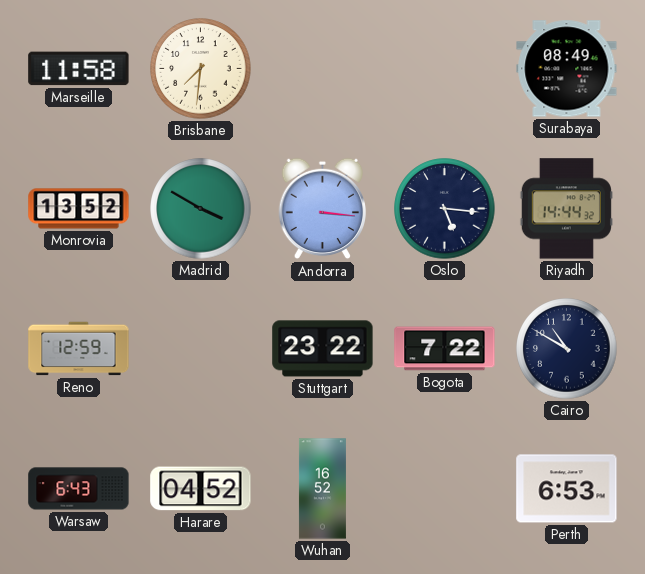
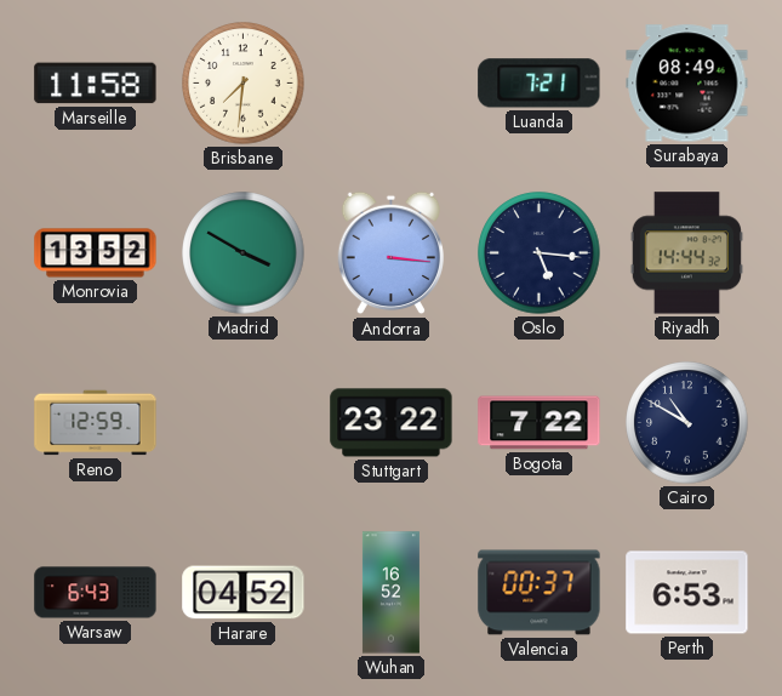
Luanda: none -> 7:21
Valencia: none -> 00:37
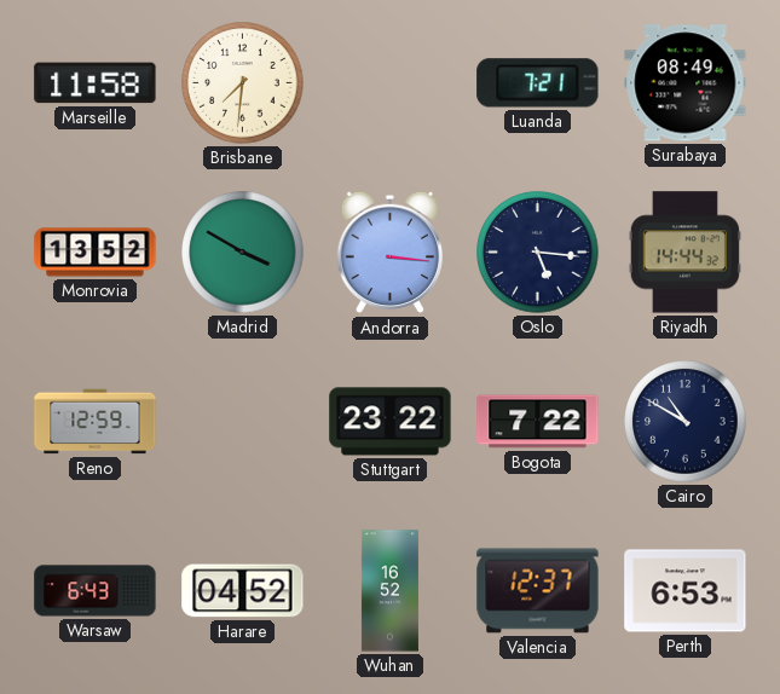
Valencia: 00:37 -> 12:37
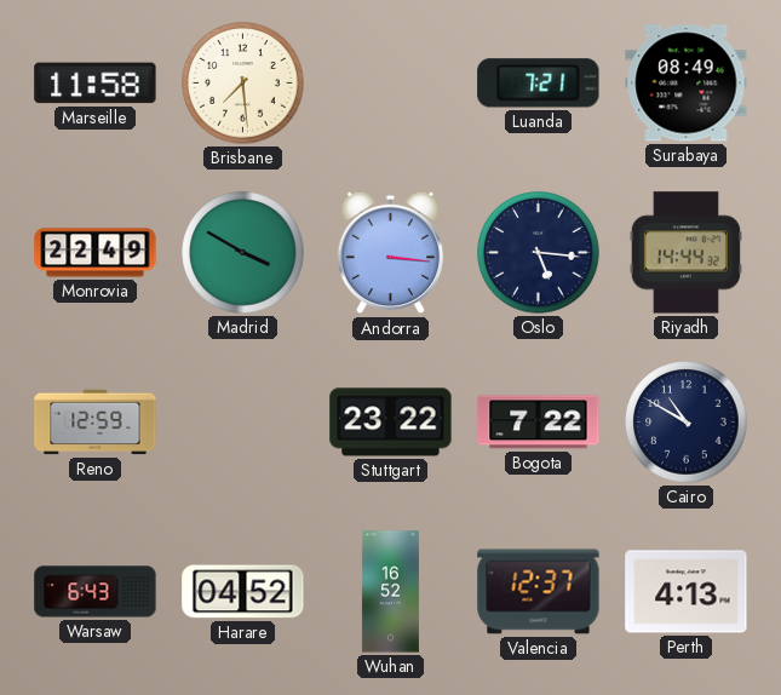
Brisbane: 7:31 -> 7:29
Monrovia: 13:52 -> 22:49
Perth: 6:53 -> 4:13
